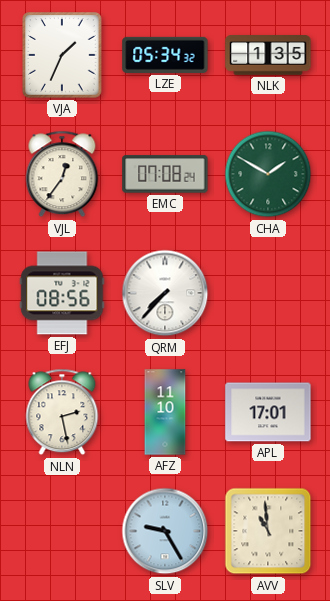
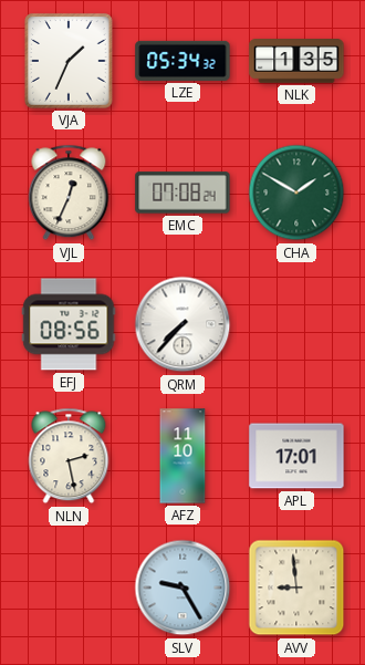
VJL: 12:36 -> 12:34
AVV: 10:59 -> 8:59
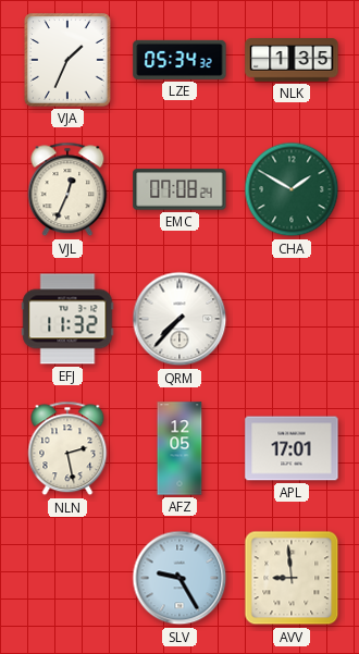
EFJ: 08:56 -> 11:32
AFZ: 11:10 -> 12:05
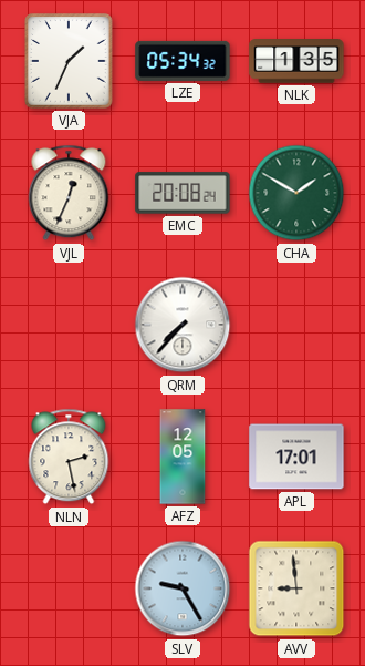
EMC: 07:08 -> 20:08
EFJ: 11:32 -> none
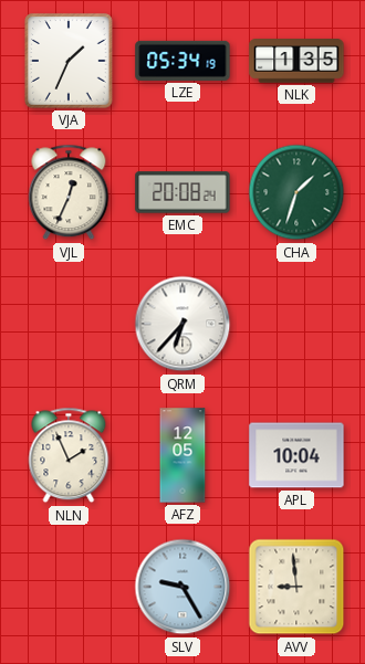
LZE: 05:34:32 -> 05:34:19
CHA: 1:50 -> 1:33
QRM: 7:37 -> 6:37
NLN: 2:28 -> 1:56
APL: 17:01 -> 10:04
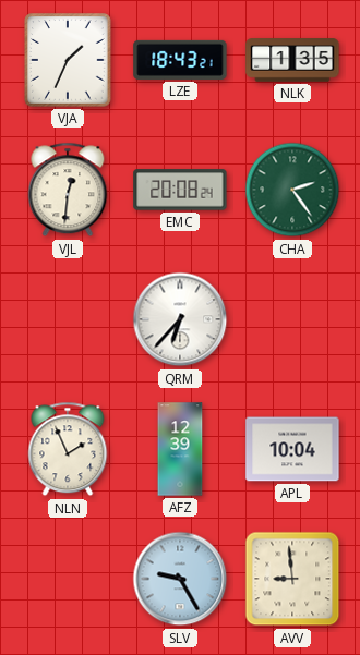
LZE: 05:34 -> 18:43
VJL: 12:34 -> 12:31
CHA: 1:33 -> 2:24
AFZ: 12:05 -> 12:39
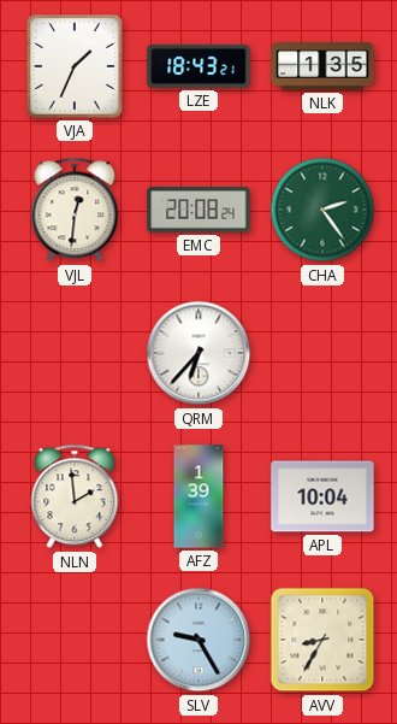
NLN: 1:56 -> 1:59
AFZ: 12:39 -> 1:39
AVV: 8:59 -> 8:35
